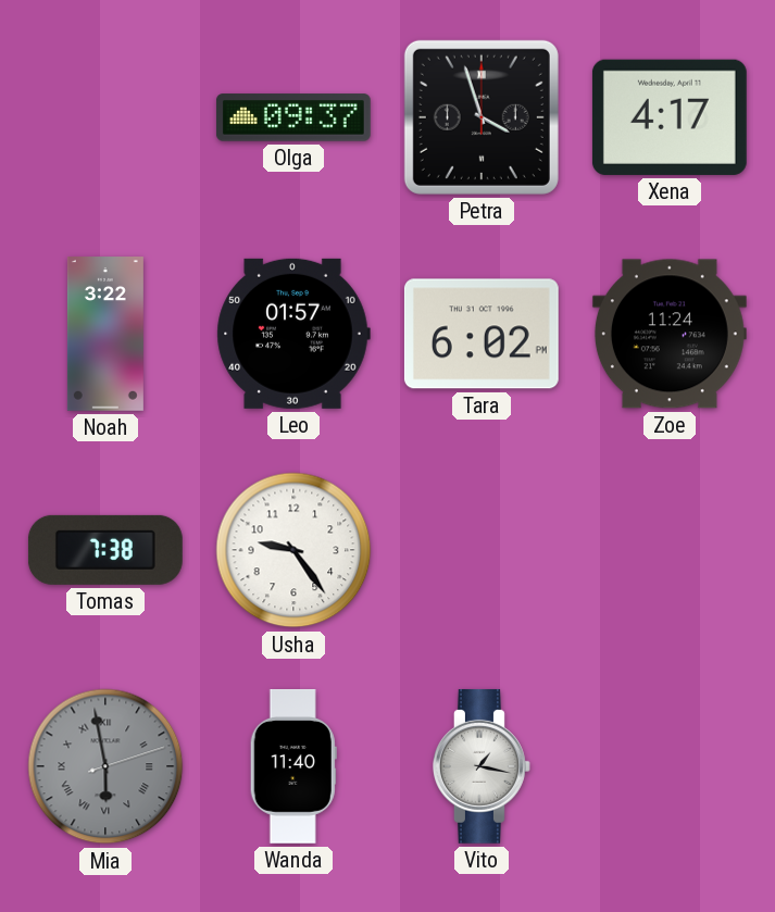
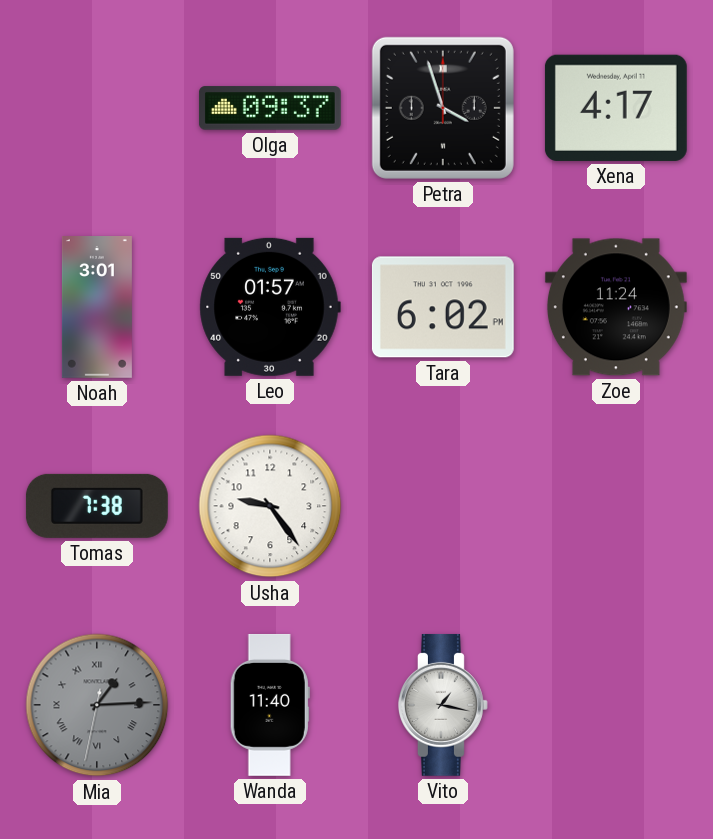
Noah: 3:22 -> 3:01
Mia: 5:58 -> 1:14
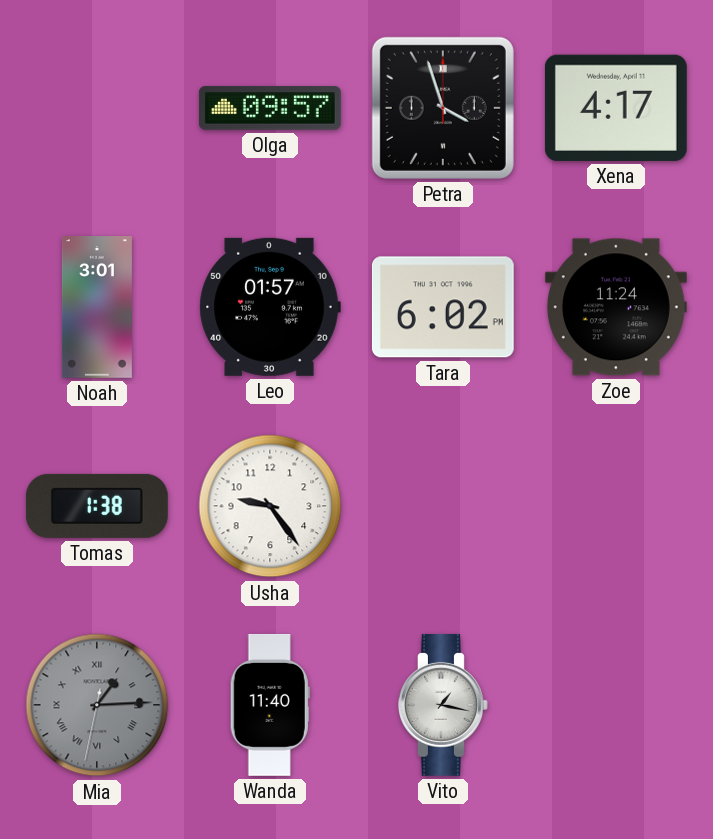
Olga: 09:37 -> 09:57
Tomas: 7:38 -> 1:38
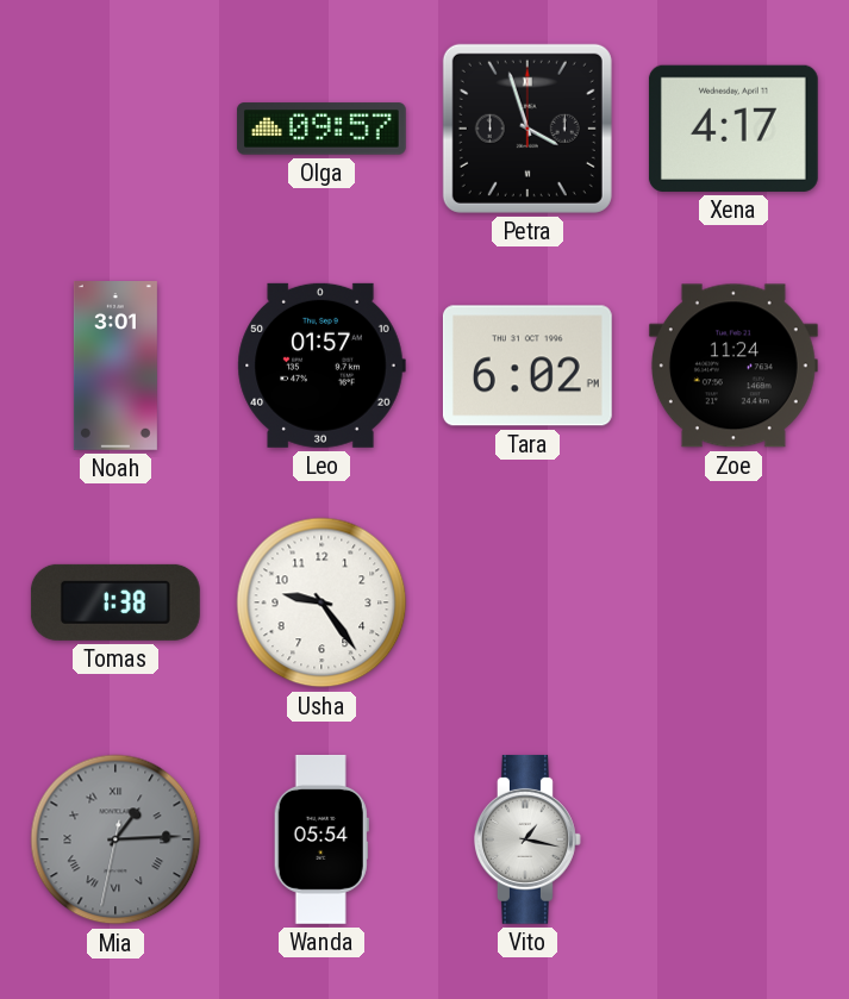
Wanda: 11:40 -> 05:54
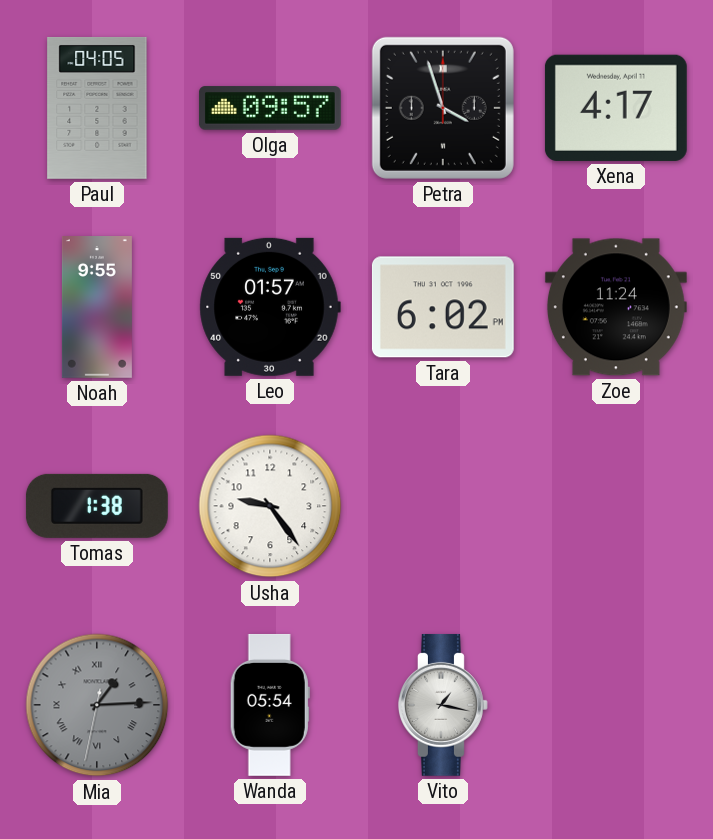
Paul: none -> 04:05
Noah: 3:01 -> 9:55
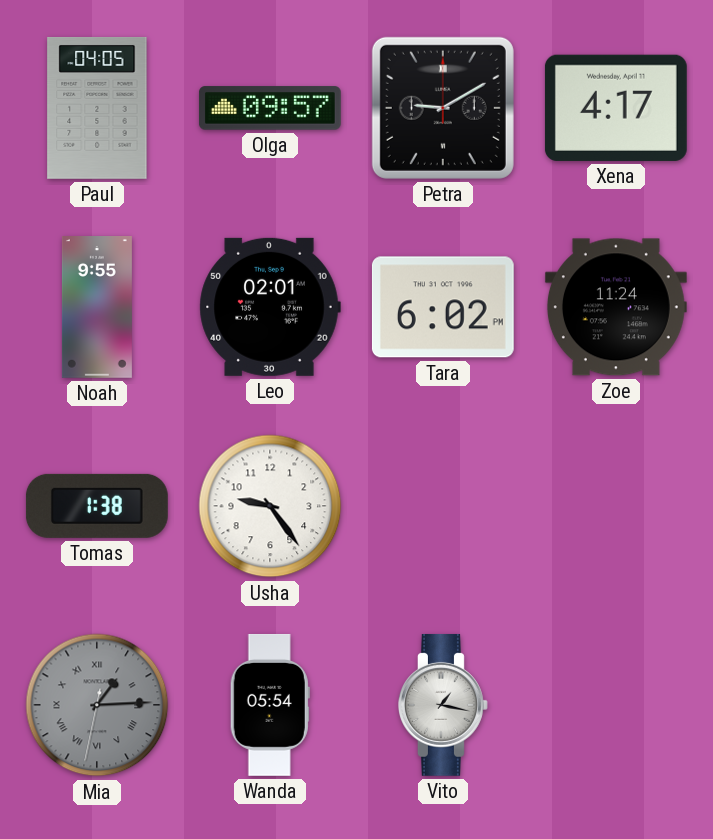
Petra: 3:57 -> 9:10
Leo: 01:57 -> 02:01
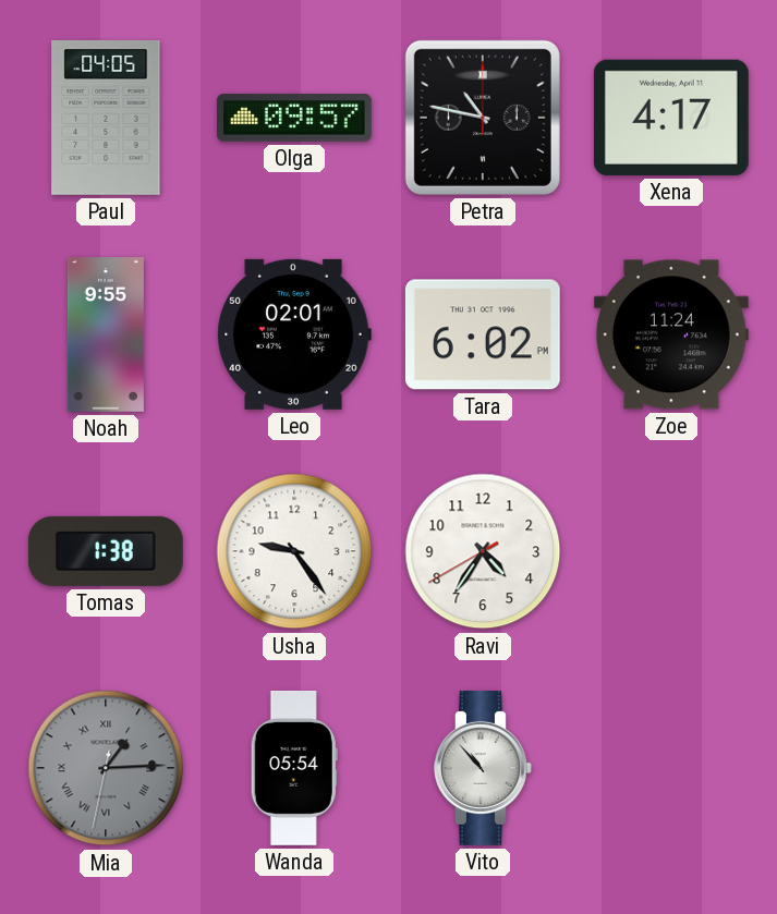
Petra: 9:10 -> 10:47
Ravi: none -> 4:35
Vito: 1:17 -> 10:53
